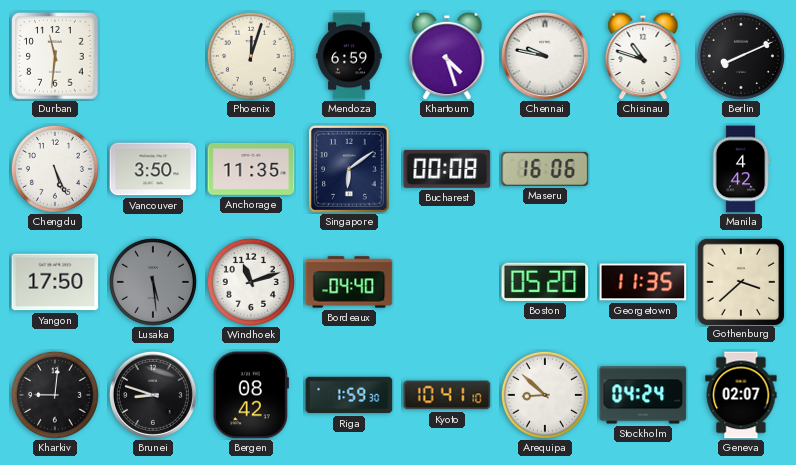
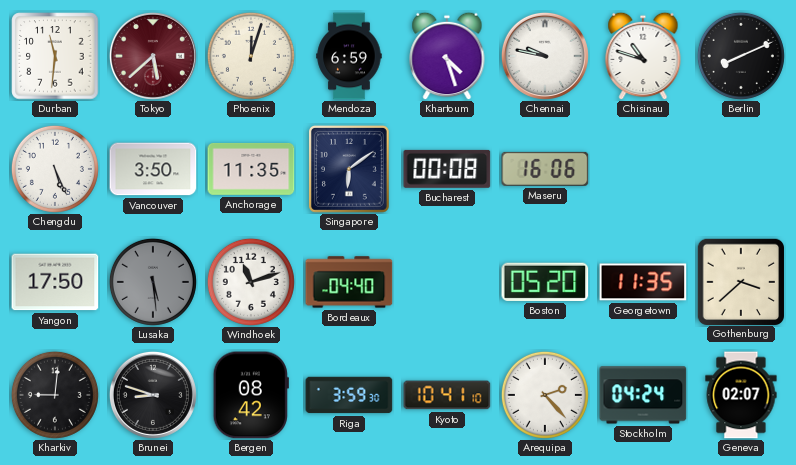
Tokyo: none -> 5:38
Manila: 4:42 -> none
Riga: 1:59 -> 3:59
Arequipa: 8:52 -> 2:23
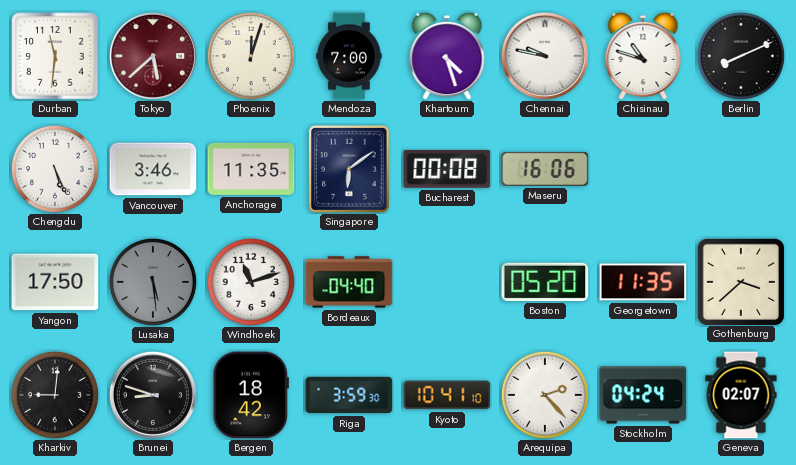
Mendoza: 6:59 -> 7:00
Vancouver: 3:50 -> 3:46
Bergen: 08:42 -> 18:42
